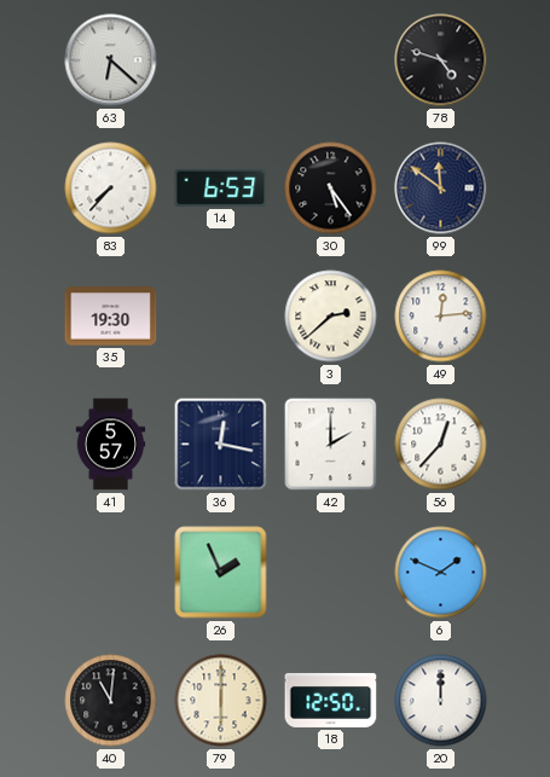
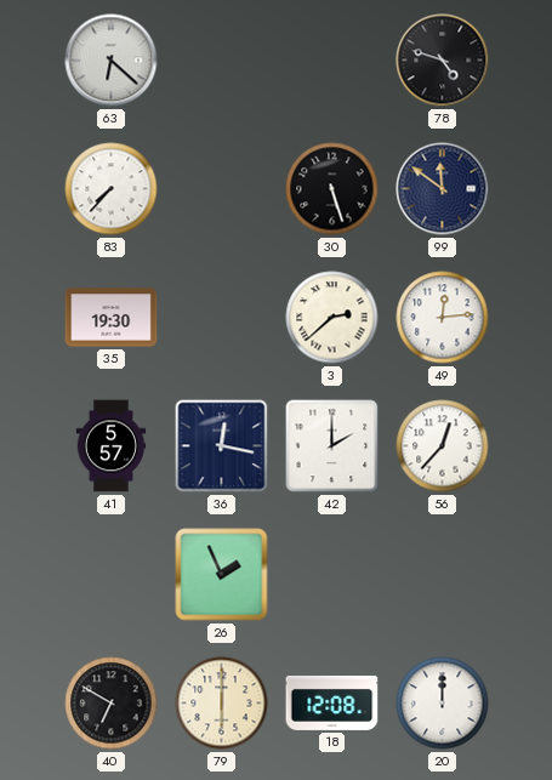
14: 6:53 -> none
30: 5:24 -> 5:27
6: 1:49 -> none
40: 11:01 -> 6:50
18: 12:50 -> 12:08
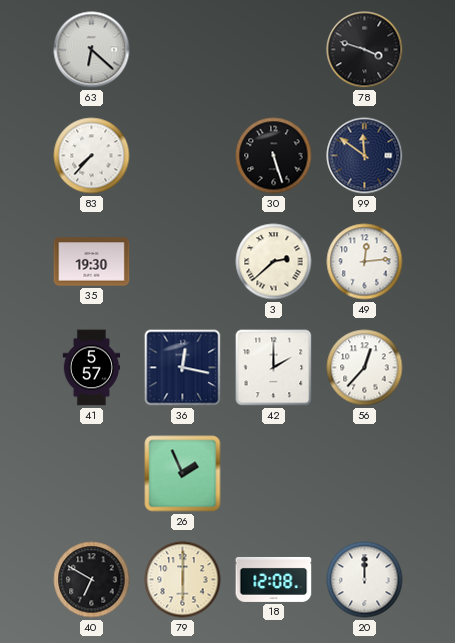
78: 4:48 -> 3:48
